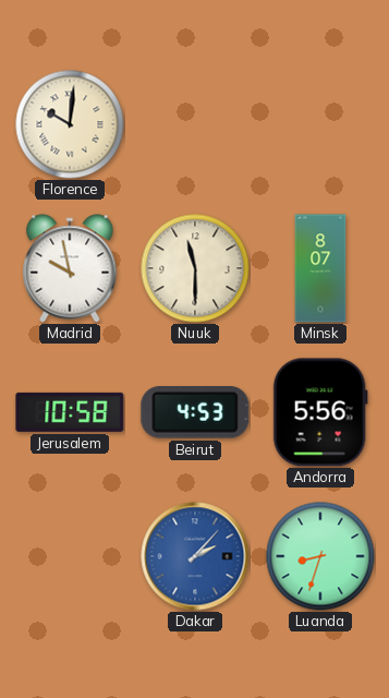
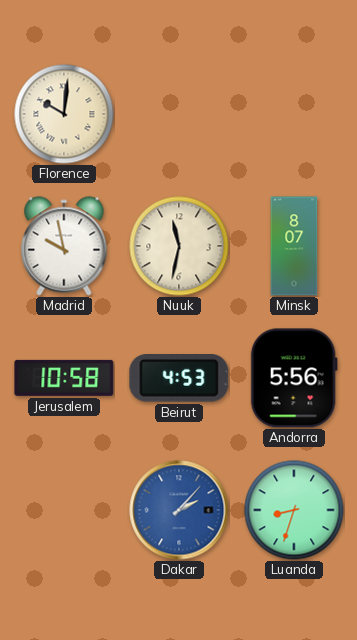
Nuuk: 11:30 -> 11:32
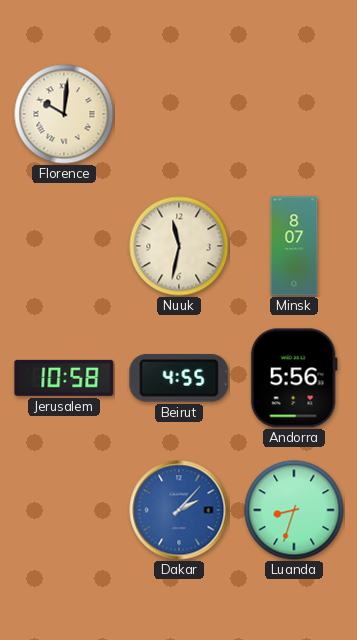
Madrid: 9:58 -> none
Beirut: 4:53 -> 4:55
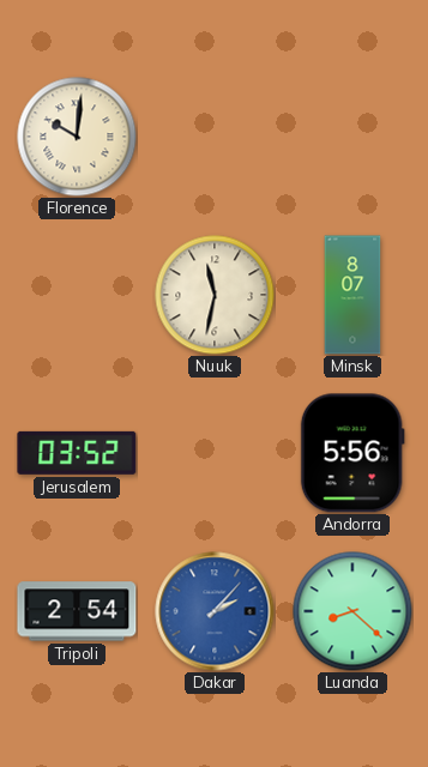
Jerusalem: 10:58 -> 03:52
Beirut: 4:55 -> none
Tripoli: none -> 2:54
Luanda: 8:33 -> 8:22
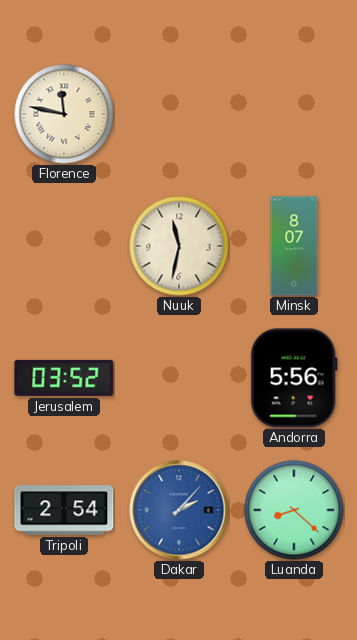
Florence: 10:01 -> 11:47
